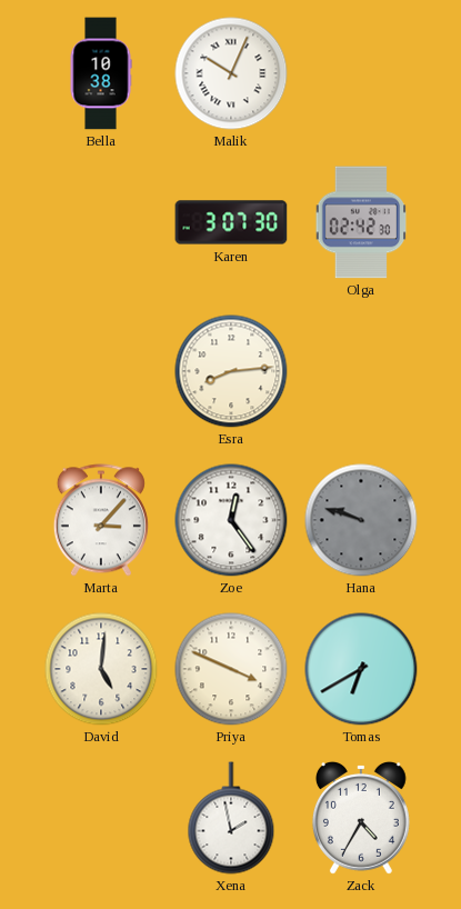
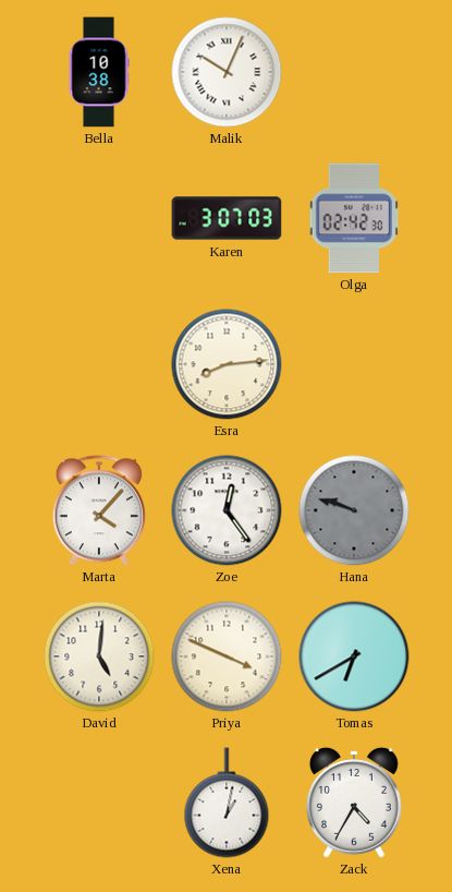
Karen: 3:07:30 -> 3:07:03
Marta: 3:07 -> 4:07
Xena: 1:58 -> 1:02
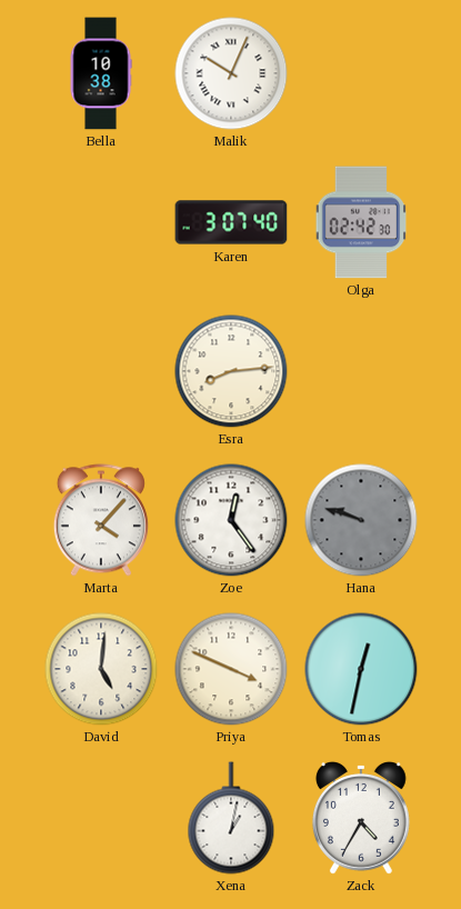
Karen: 3:07:03 -> 3:07:40
Tomas: 6:40 -> 12:32
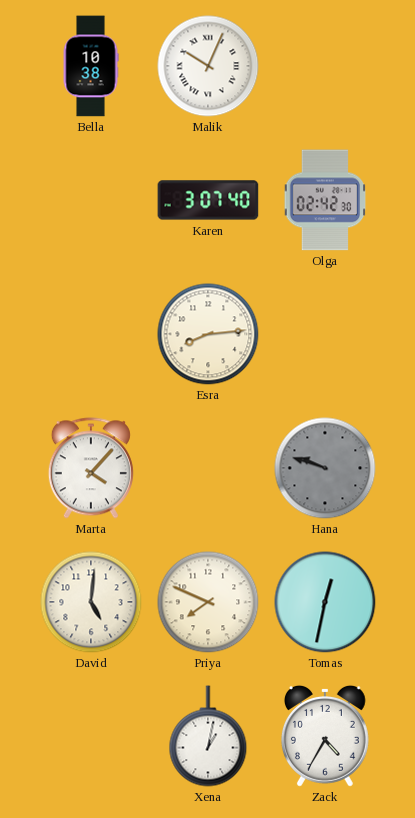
Zoe: 12:24 -> none
Priya: 3:49 -> 7:49
